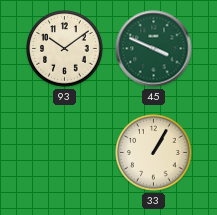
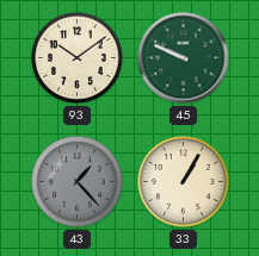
45: 3:49 -> 9:49
43: none -> 1:23
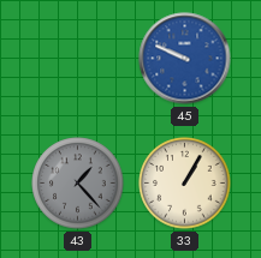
93: 10:09 -> none
45 dial: green -> blue
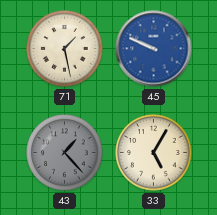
71: none -> 1:28
33: 1:05 -> 5:05
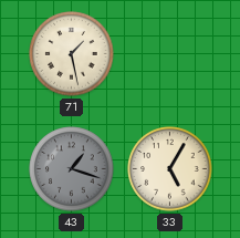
45: 9:49 -> none
43: 1:23 -> 1:18
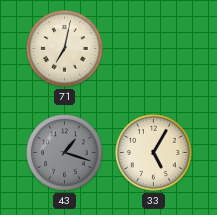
71: 1:28 -> 7:02
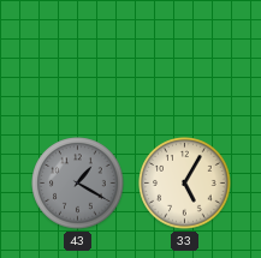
71: 7:02 -> none
43: 1:18 -> 1:20
